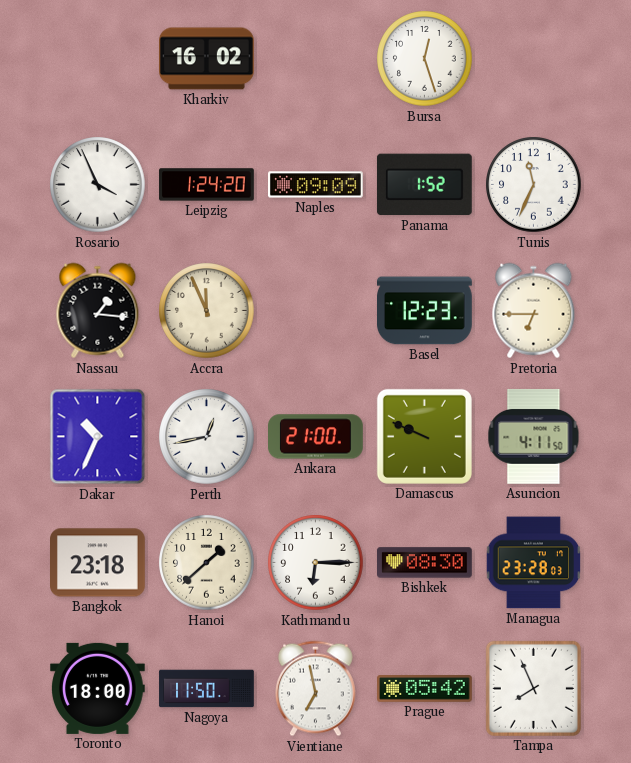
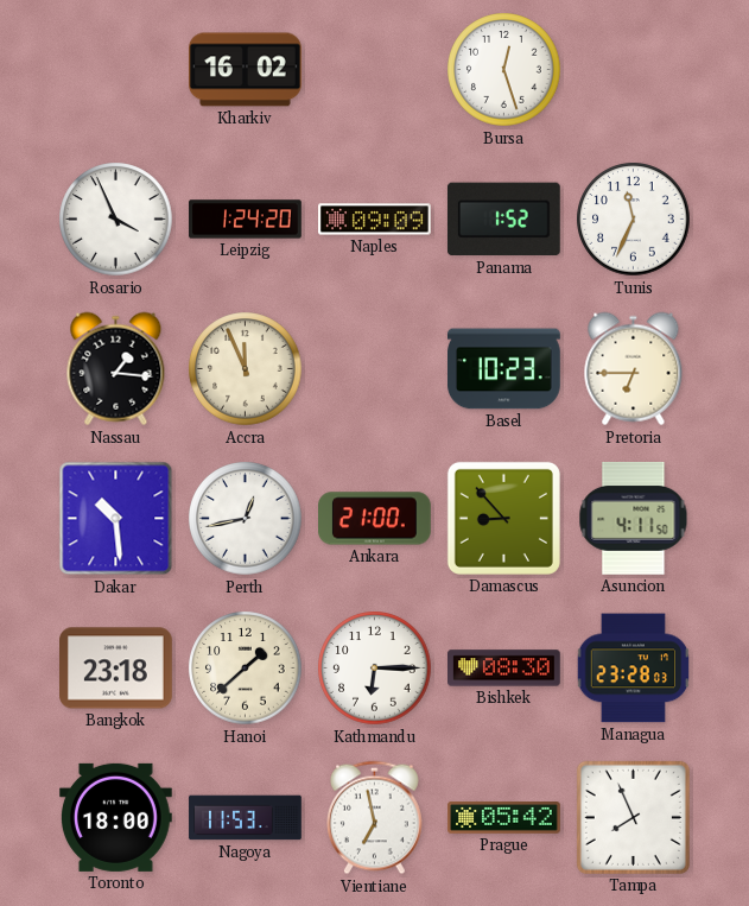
Basel: 12:23 -> 10:23
Dakar: 10:34 -> 10:29
Damascus: 9:49 -> 8:53
Nagoya: 11:50 -> 11:53
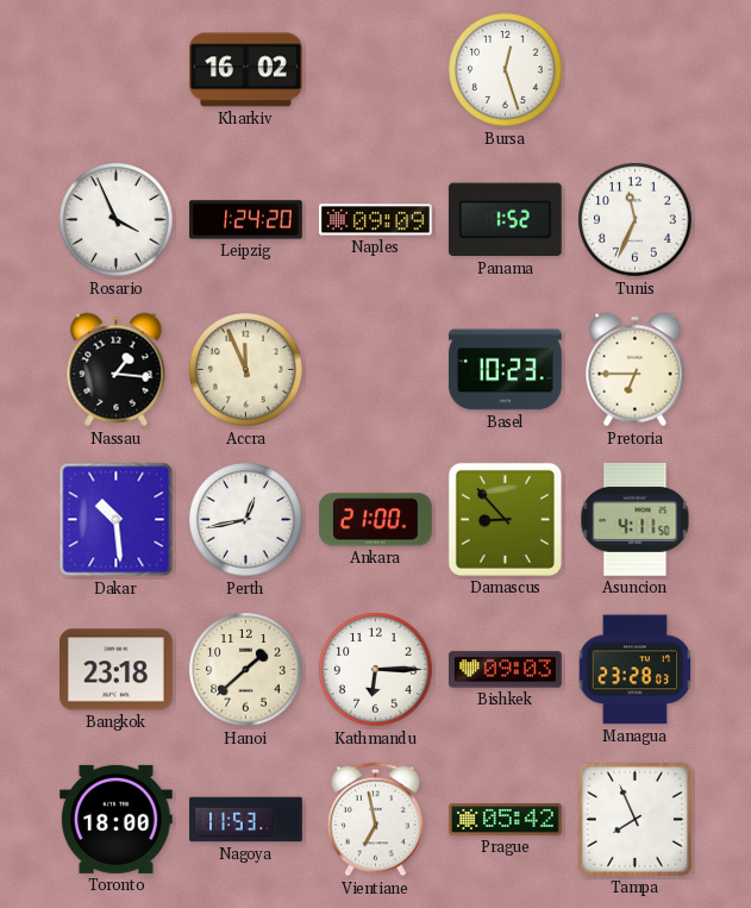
Bishkek: 08:30 -> 09:03
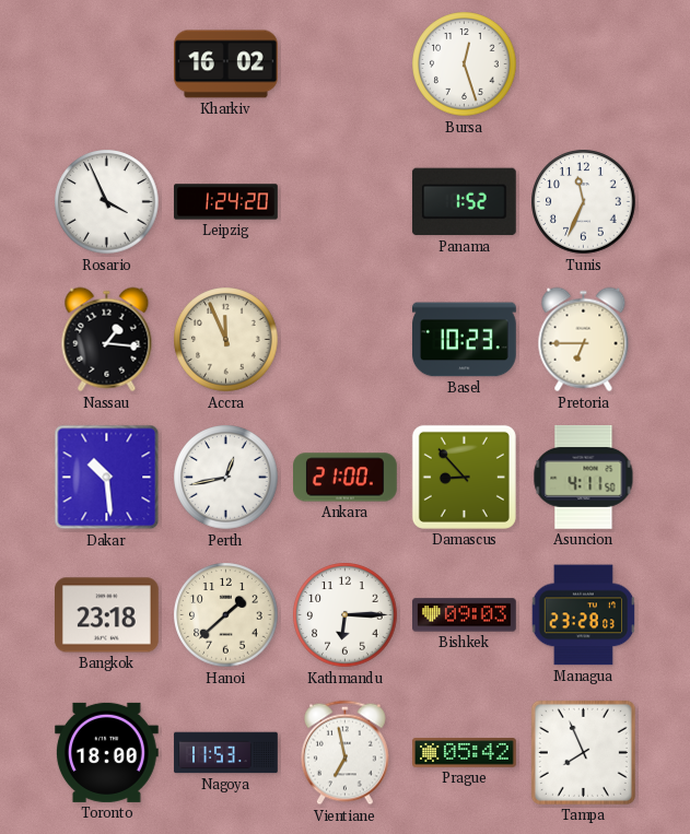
Naples: 09:09 -> none
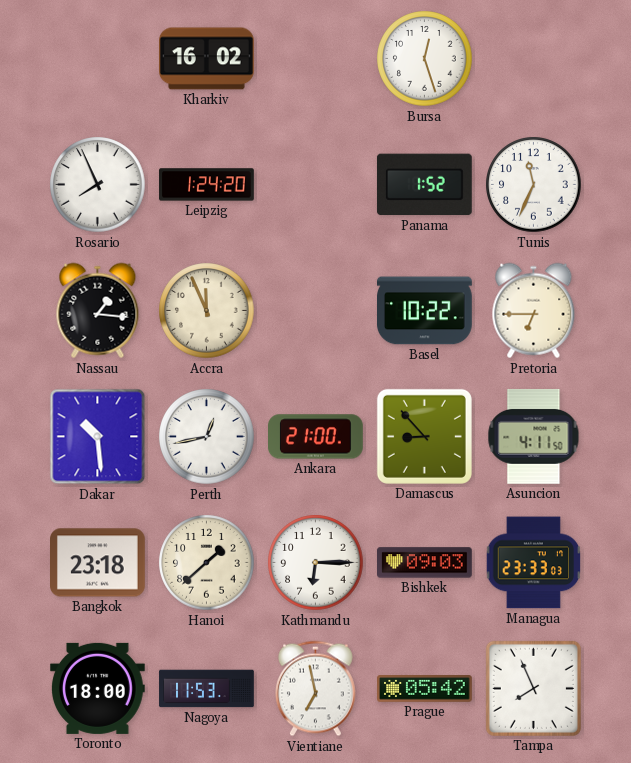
Rosario: 3:56 -> 7:56
Basel: 10:23 -> 10:22
Managua: 23:28 -> 23:33
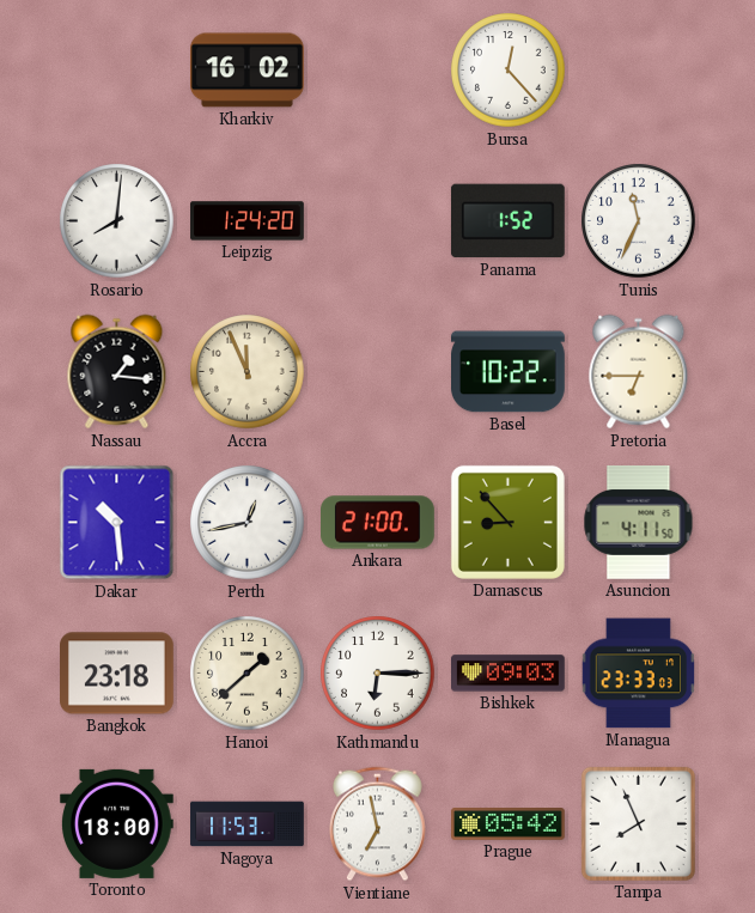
Bursa: 12:27 -> 12:23
Rosario: 7:56 -> 8:01
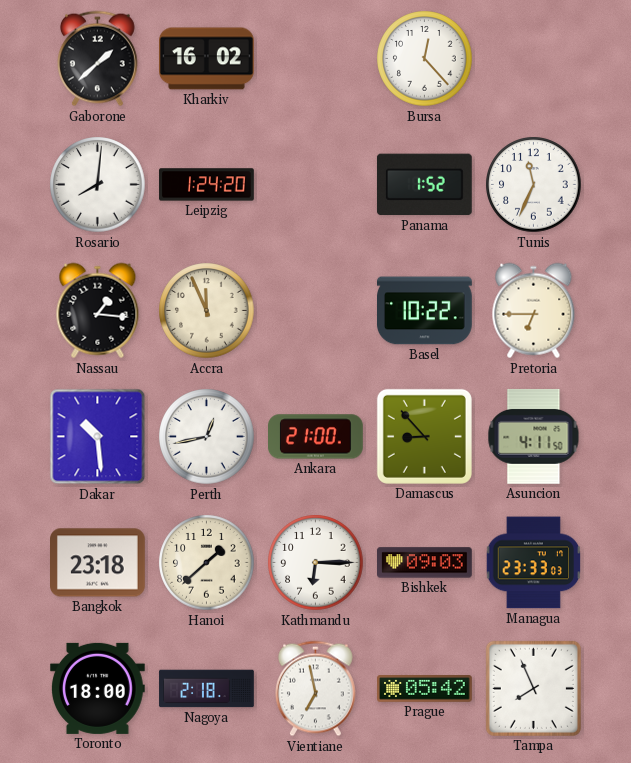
Gaborone: none -> 1:38
Nagoya: 11:53 -> 2:18
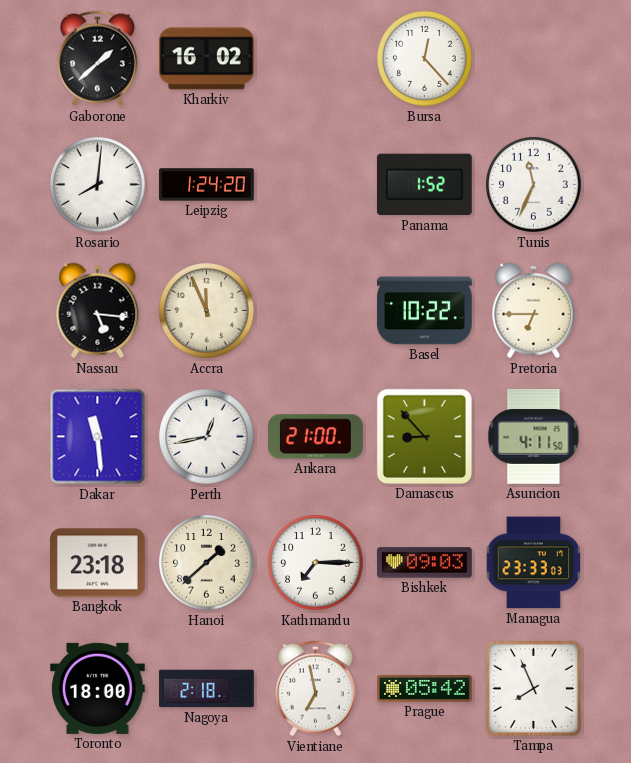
Nassau: 1:16 -> 5:16
Dakar: 10:29 -> 11:29
Kathmandu: 6:15 -> 7:15
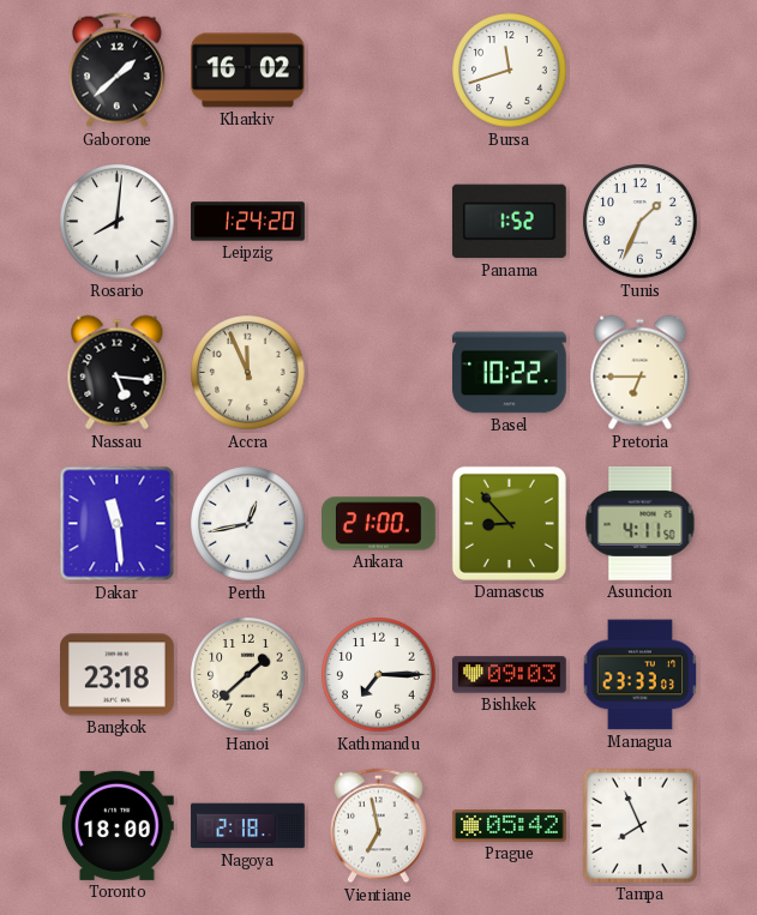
Bursa: 12:23 -> 11:42
Tunis: 11:34 -> 1:34
